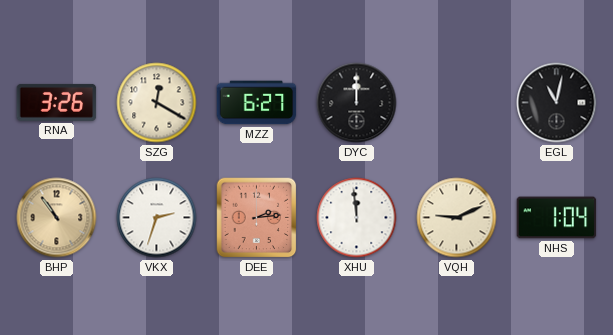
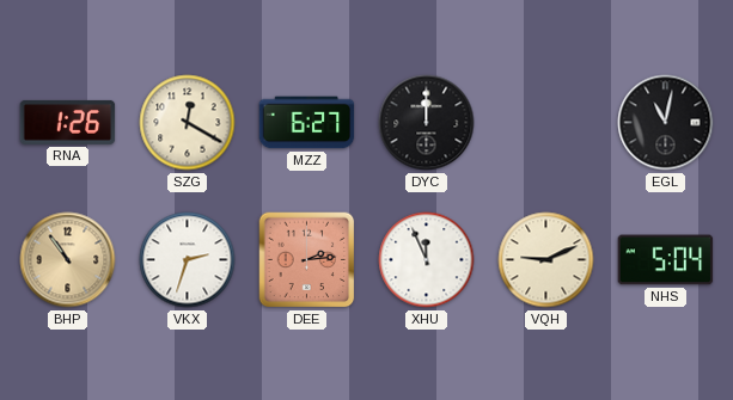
RNA: 3:26 -> 1:26
XHU: 11:59 -> 11:56
NHS: 1:04 -> 5:04
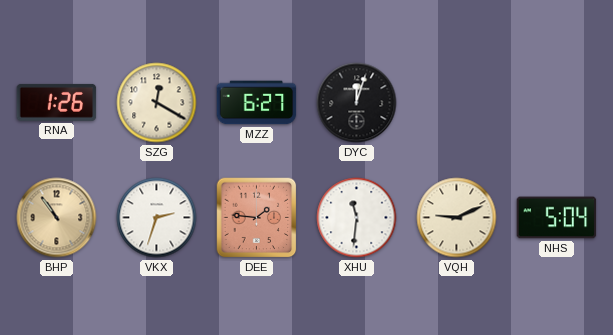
DYC: 12:00 -> 12:03
EGL: 11:02 -> none
DEE: 2:14 -> 1:46
XHU: 11:56 -> 11:31
